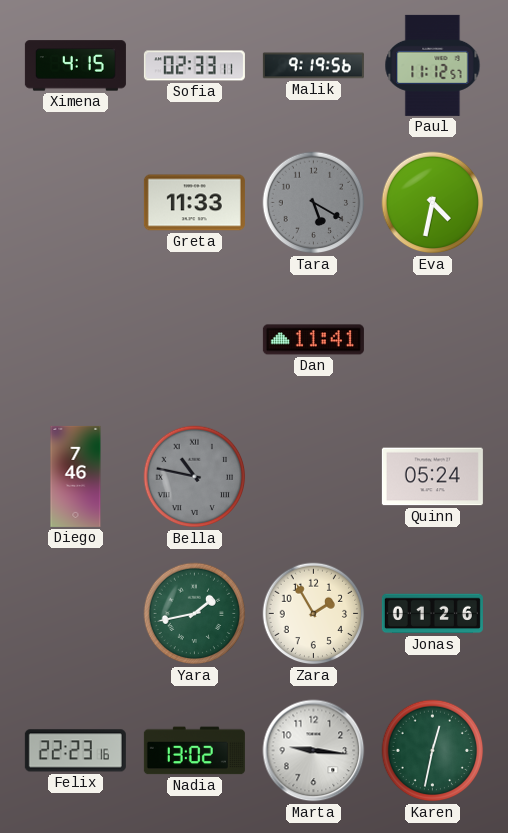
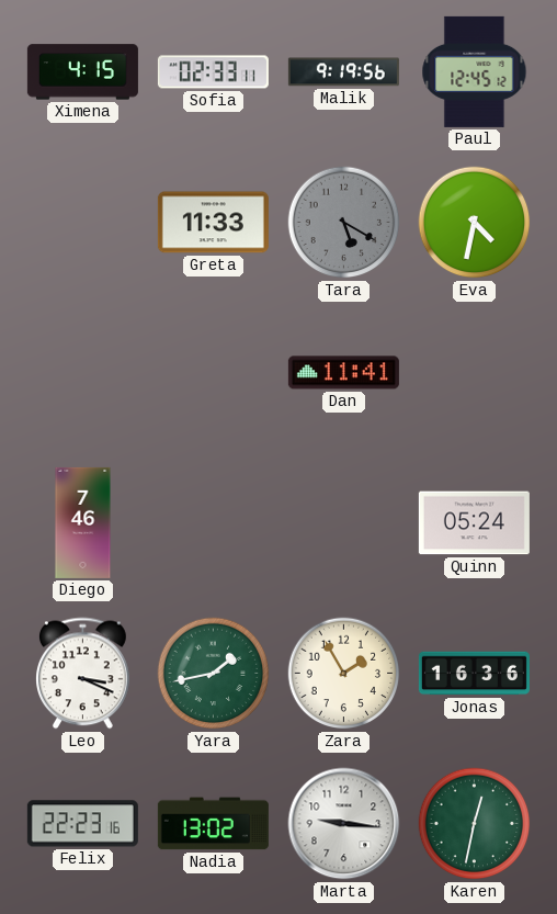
Paul: 11:12 -> 12:45
Bella: 10:47 -> none
Leo: none -> 3:19
Jonas: 01:26 -> 16:36
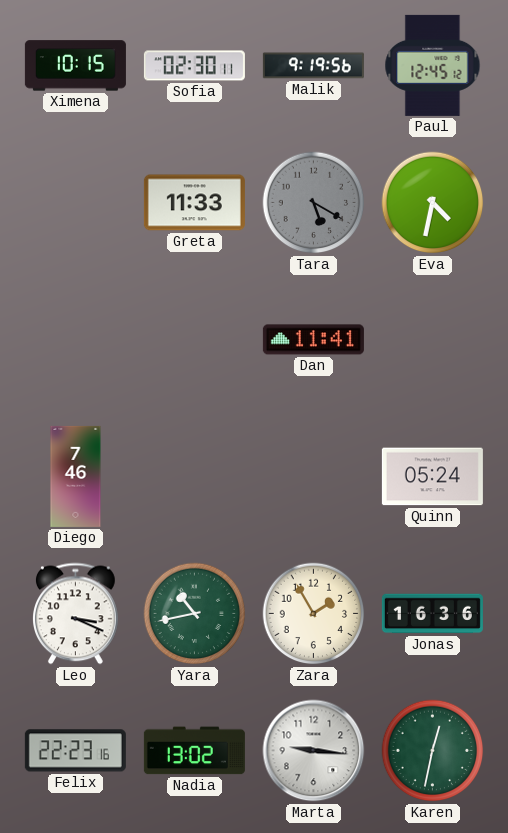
Ximena: 4:15 -> 10:15
Sofia: 02:33 -> 02:30
Yara: 1:43 -> 10:43
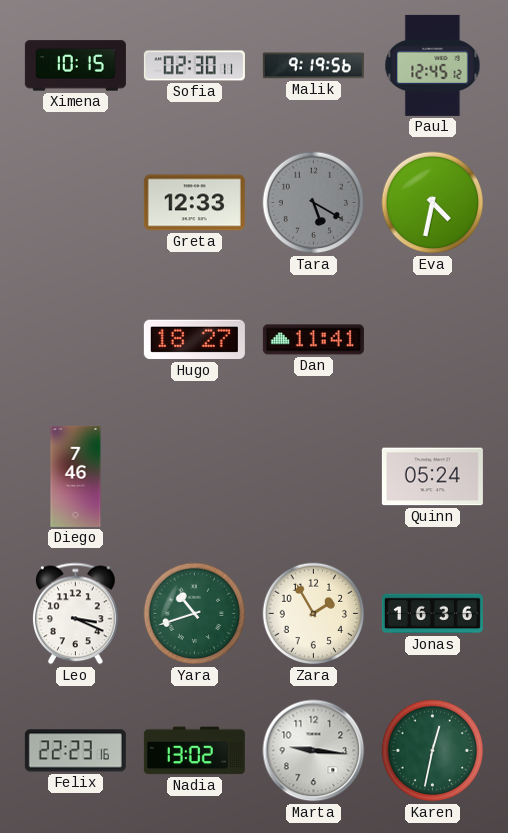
Greta: 11:33 -> 12:33
Hugo: none -> 18:27
Yara: 10:43 -> 10:42
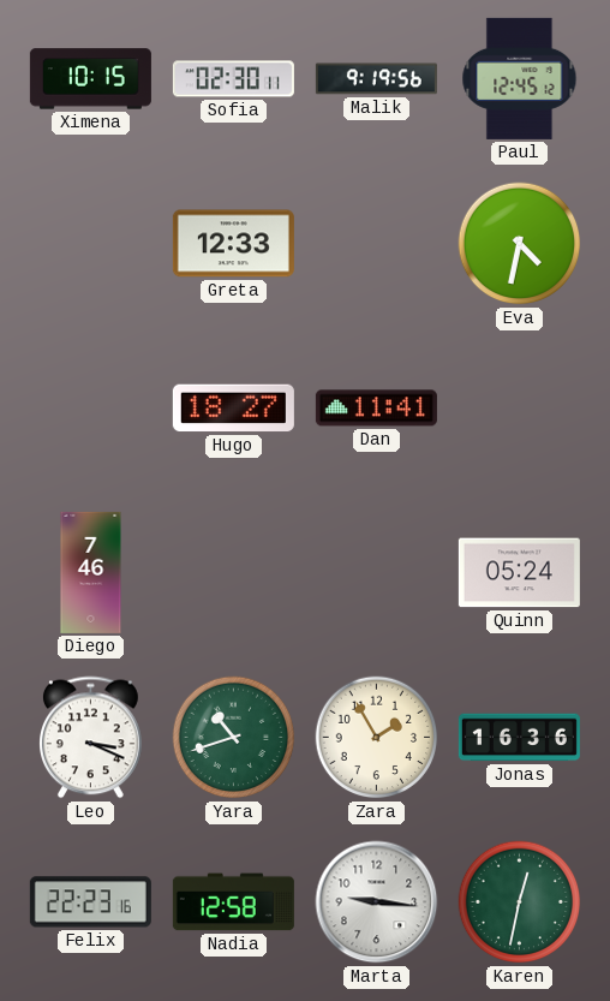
Tara: 5:20 -> none
Nadia: 13:02 -> 12:58
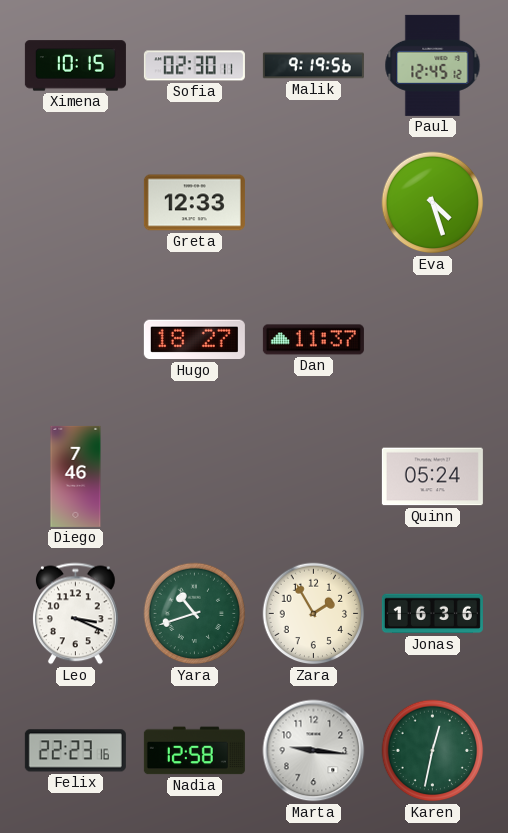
Eva: 4:32 -> 4:27
Dan: 11:41 -> 11:37
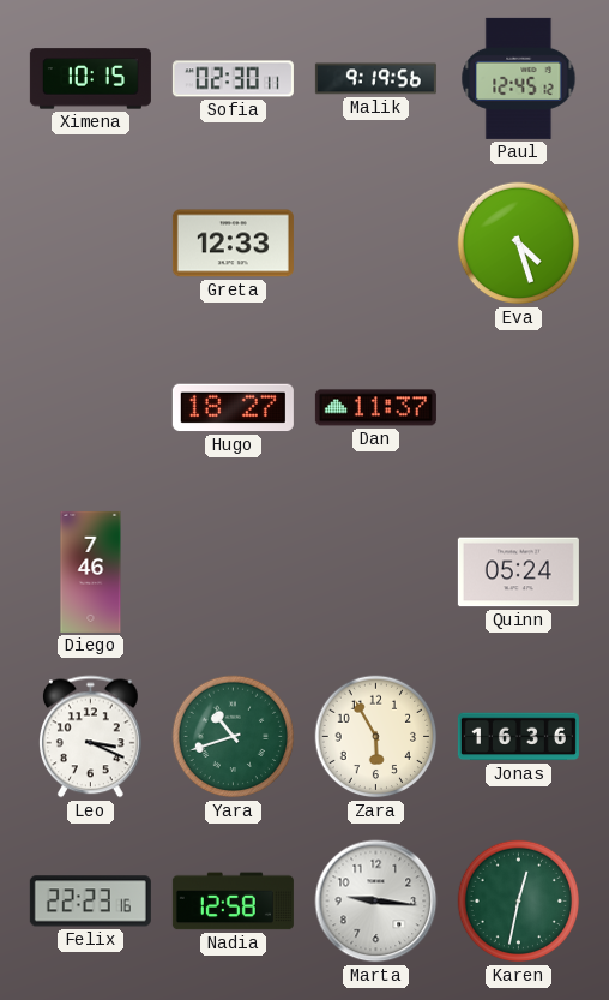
Zara: 1:55 -> 5:55
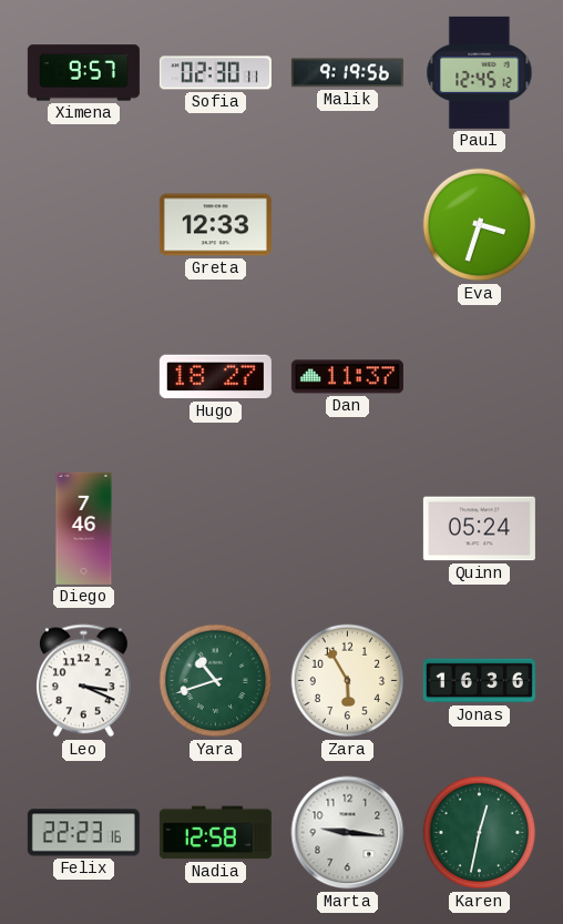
Ximena: 10:15 -> 9:57
Eva: 4:27 -> 3:33
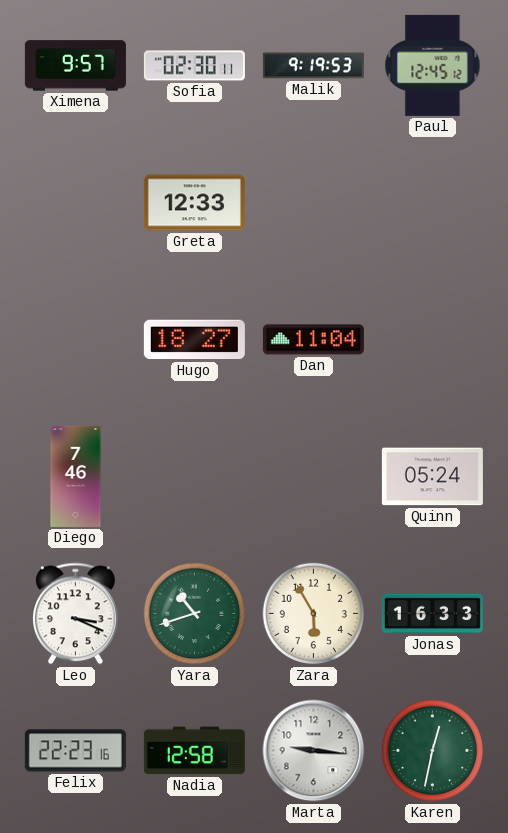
Malik: 9:19:56 -> 9:19:53
Eva: 3:33 -> none
Dan: 11:37 -> 11:04
Jonas: 16:36 -> 16:33
